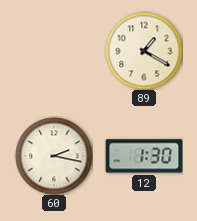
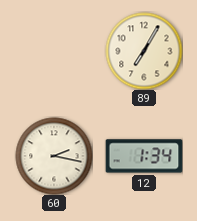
89: 1:20 -> 7:05
12: 1:30 -> 1:34
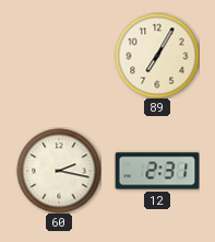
12: 1:34 -> 2:31
